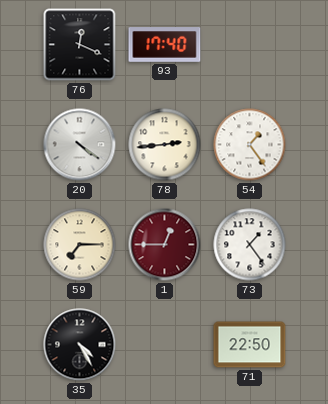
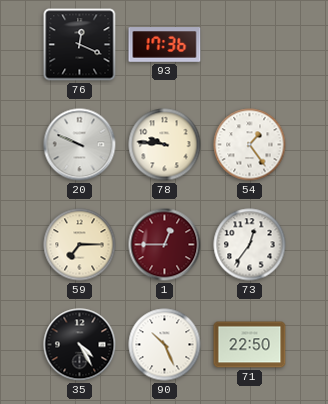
93: 17:40 -> 17:36
20: 4:21 -> 9:49
78: 2:44 -> 9:46
73: 1:24 -> 12:36
90: none -> 10:26
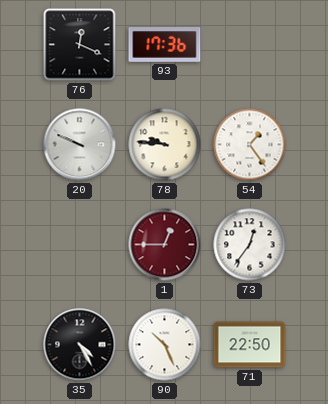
59: 7:15 -> none
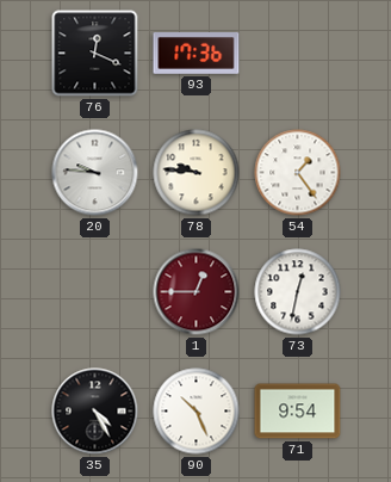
20: 9:49 -> 9:46
73: 12:36 -> 12:32
71: 22:50 -> 9:54
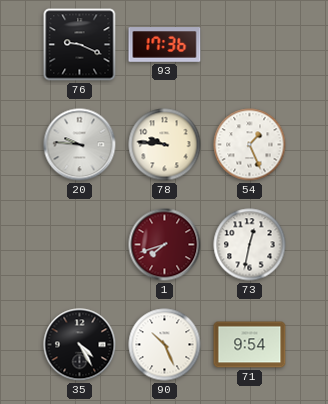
76: 12:19 -> 9:19
54: 1:24 -> 1:26
1: 12:45 -> 7:42
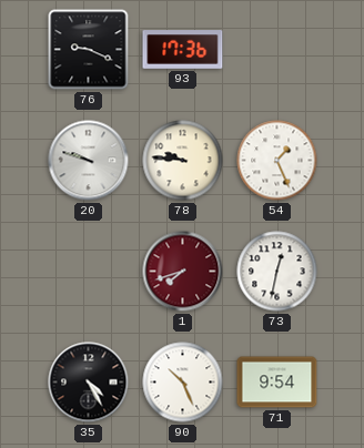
20: 9:46 -> 9:48
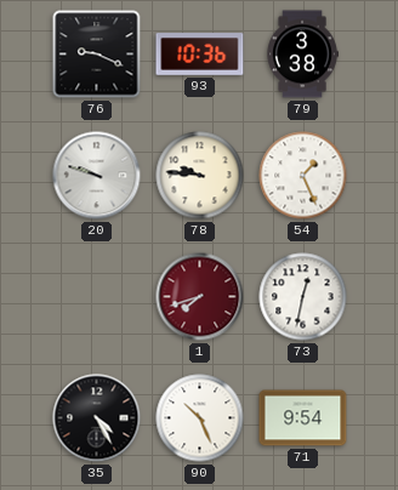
93: 17:36 -> 10:36
79: none -> 3:38
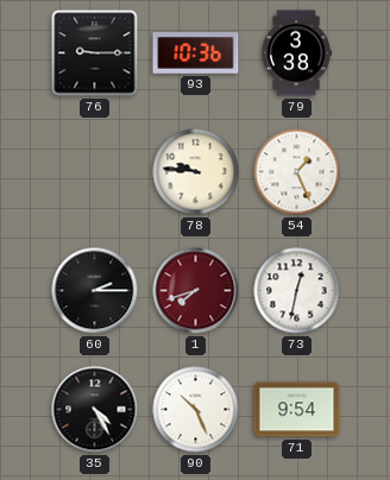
76: 9:19 -> 9:15
20: 9:48 -> none
60: none -> 2:15
